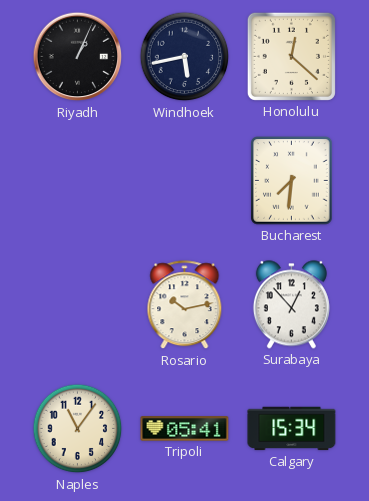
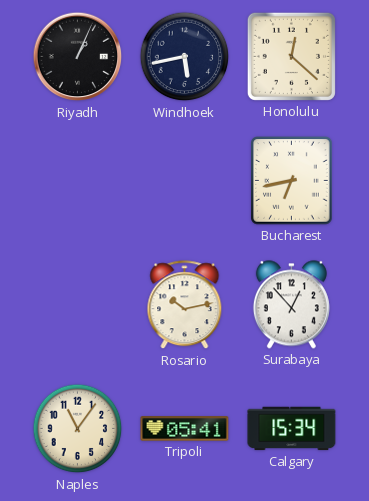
Bucharest: 7:31 -> 6:43
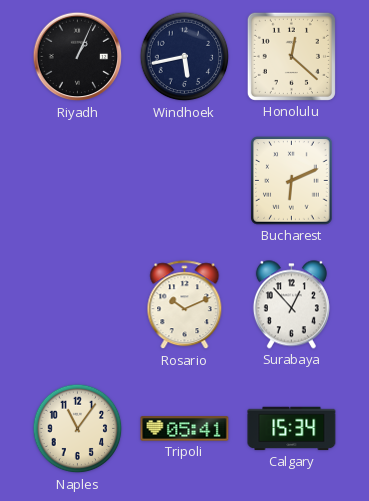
Bucharest: 6:43 -> 6:11
Rosario: 10:13 -> 10:11
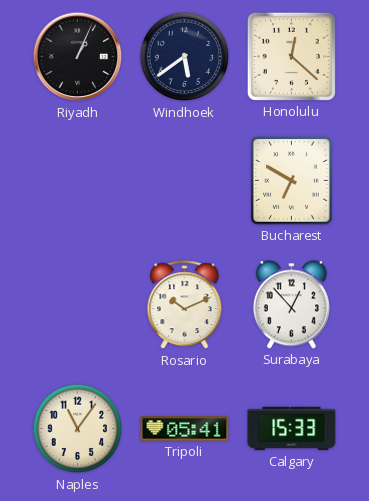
Windhoek: 5:43 -> 5:39
Bucharest: 6:11 -> 6:50
Calgary: 15:34 -> 15:33
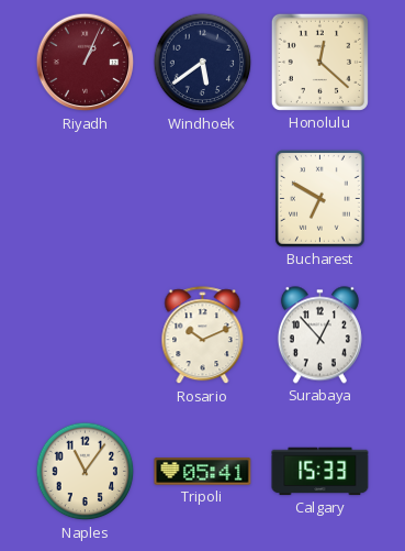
Riyadh dial: black -> burgundy
